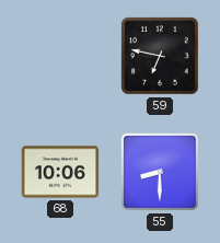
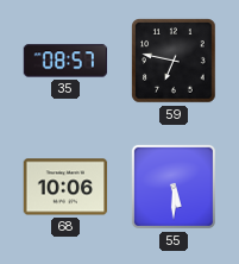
35: none -> 08:57
55: 8:30 -> 5:30
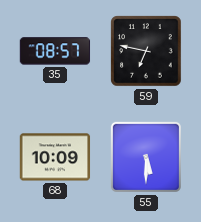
68: 10:06 -> 10:09
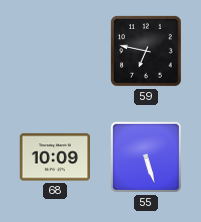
35: 08:57 -> none
55: 5:30 -> 5:27
